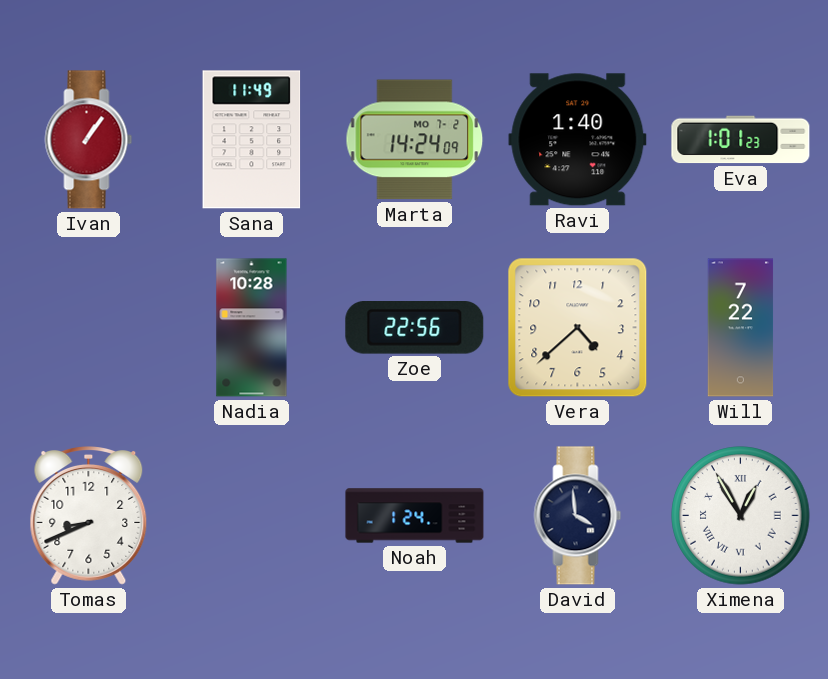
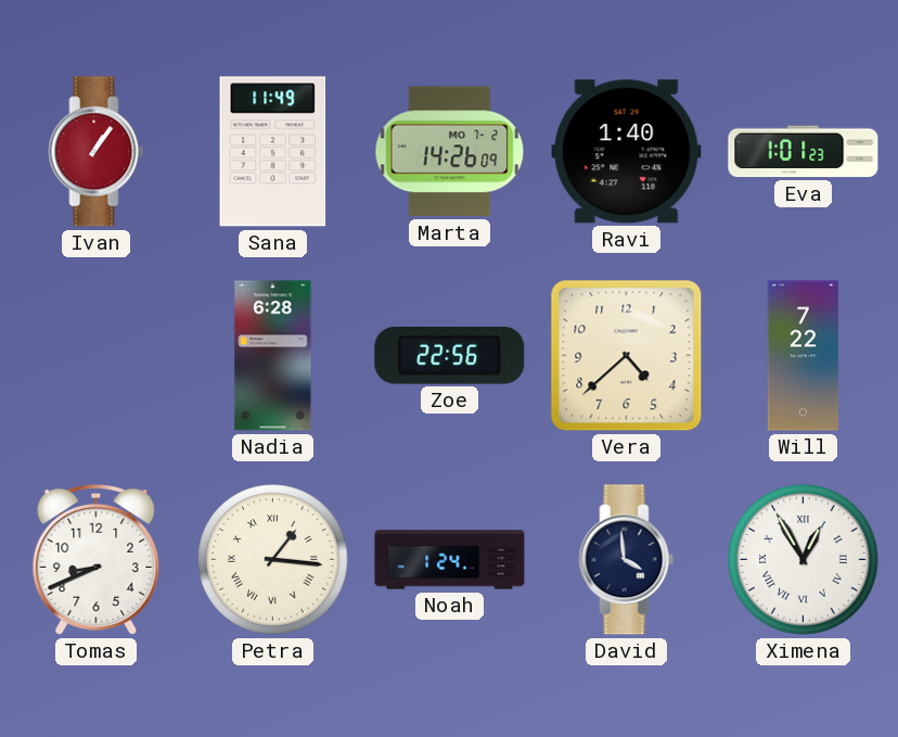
Marta: 14:24 -> 14:26
Nadia: 10:28 -> 6:28
Petra: none -> 1:16
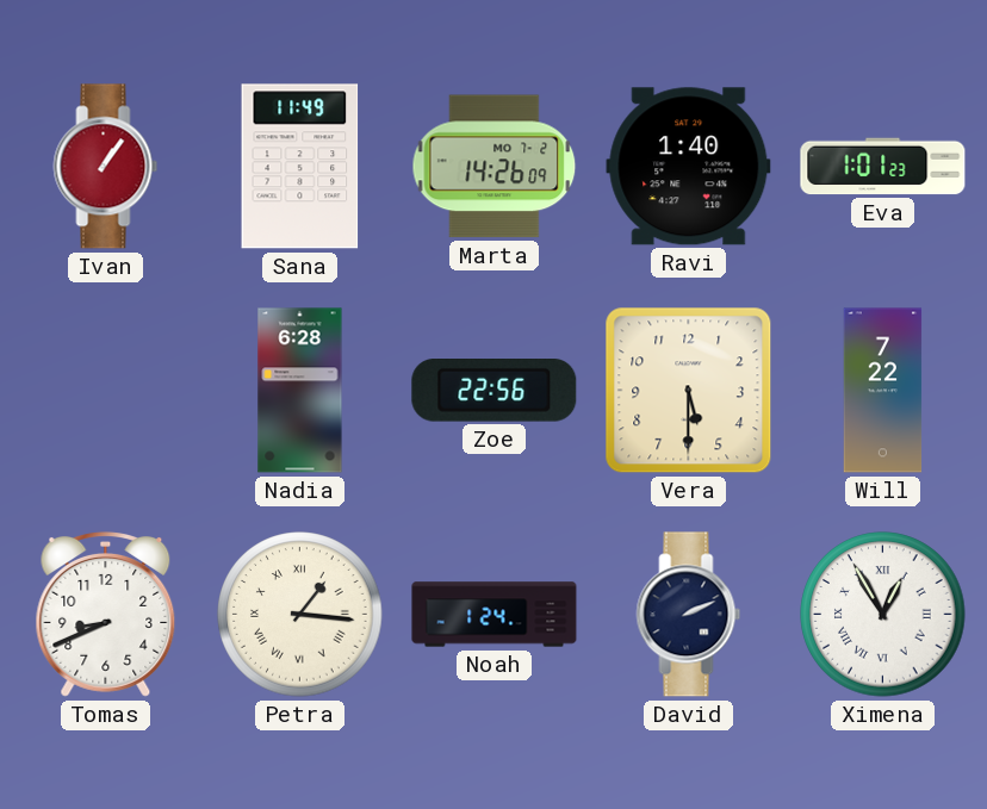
Vera: 4:38 -> 5:30
David: 3:59 -> 2:11
